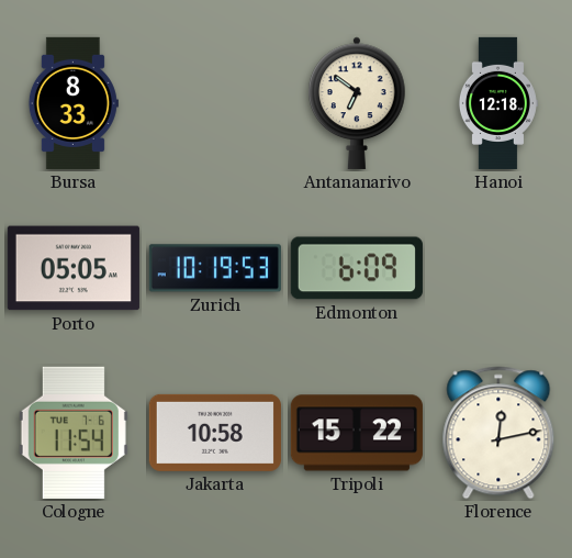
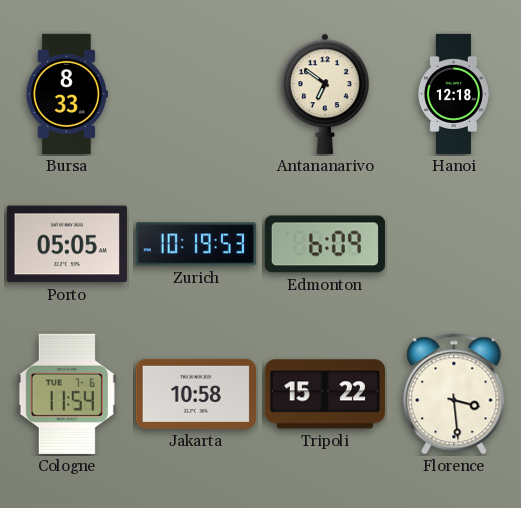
Florence: 12:13 -> 3:29
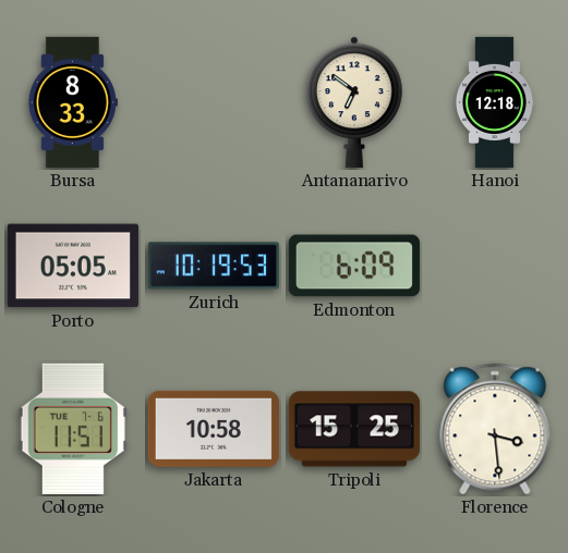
Cologne: 11:54 -> 11:51
Tripoli: 15:22 -> 15:25
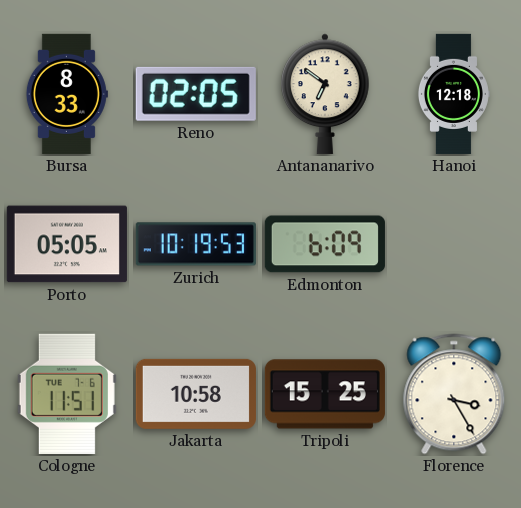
Reno: none -> 02:05
Florence: 3:29 -> 3:25
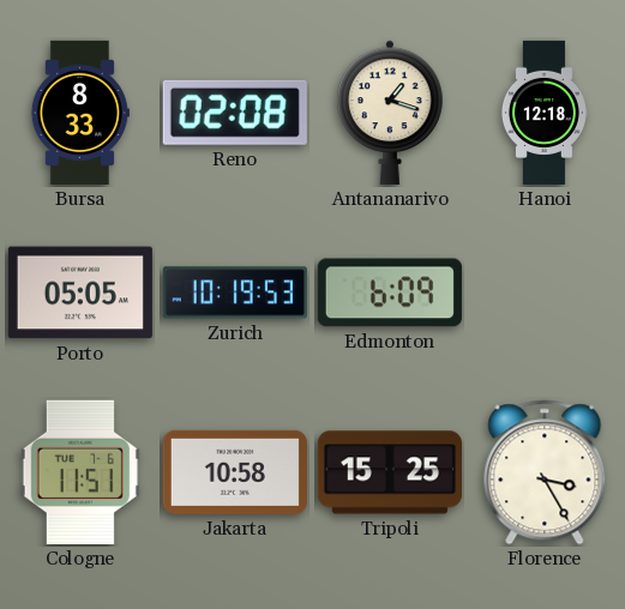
Reno: 02:05 -> 02:08
Antananarivo: 6:51 -> 1:18
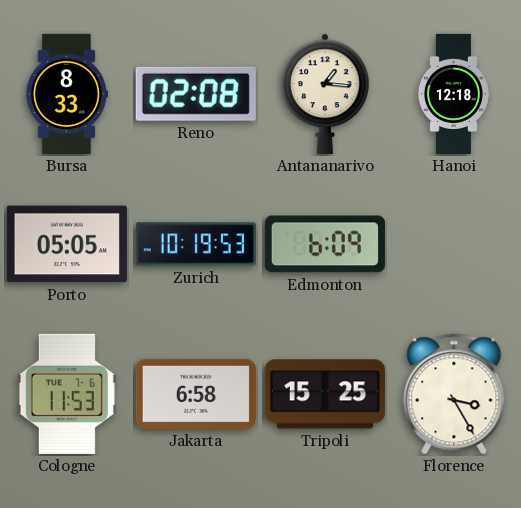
Antananarivo: 1:18 -> 1:16
Cologne: 11:51 -> 11:53
Jakarta: 10:58 -> 6:58
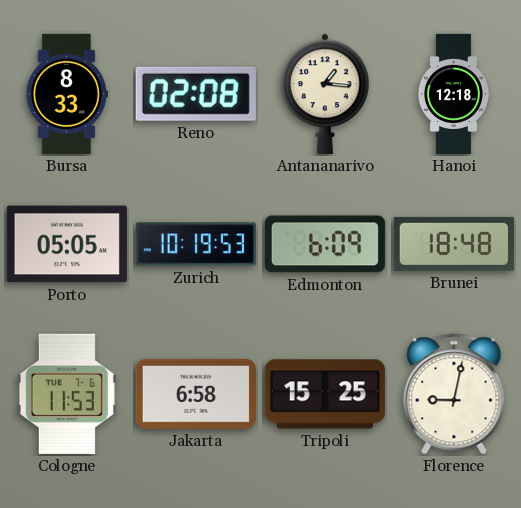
Brunei: none -> 18:48
Florence: 3:25 -> 9:02
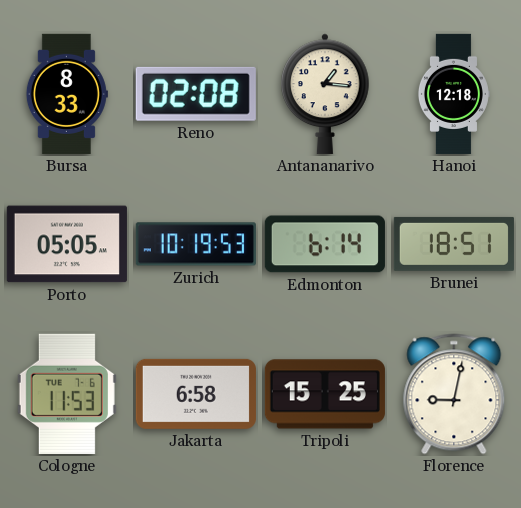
Edmonton: 6:09 -> 6:14
Brunei: 18:48 -> 18:51
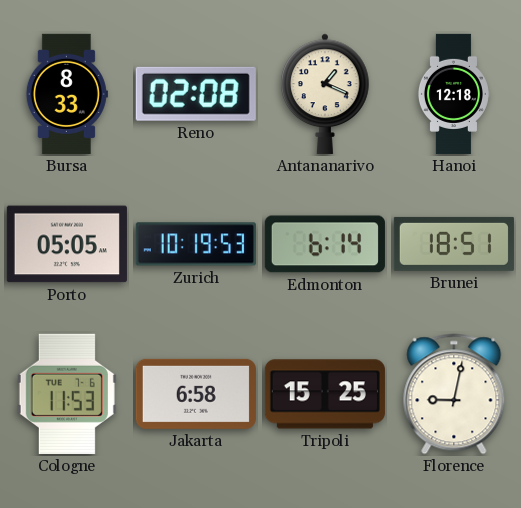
Antananarivo: 1:16 -> 1:19
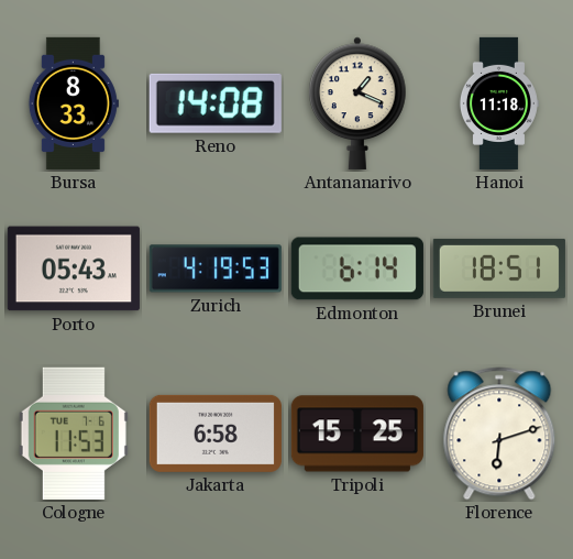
Reno: 02:08 -> 14:08
Hanoi: 12:18 -> 11:18
Porto: 05:05 -> 05:43
Zurich: 10:19 -> 4:19
Florence: 9:02 -> 6:12
